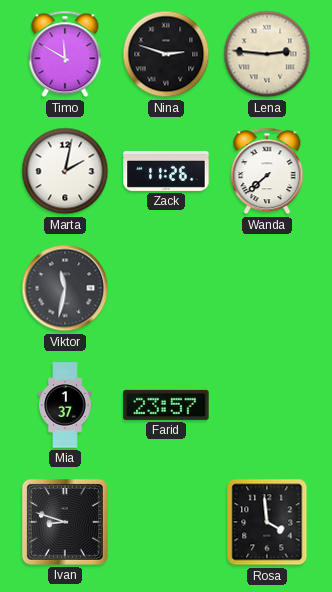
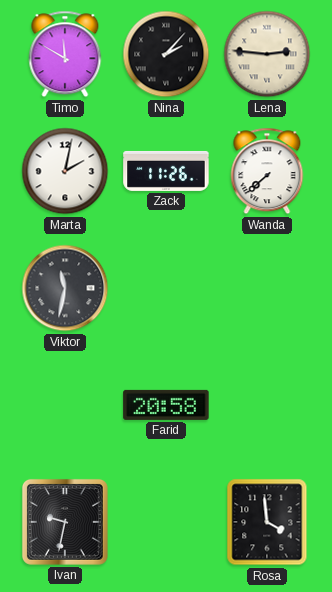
Nina: 2:48 -> 2:07
Mia: 1:37 -> none
Farid: 23:57 -> 20:58
Ivan: 8:48 -> 9:32
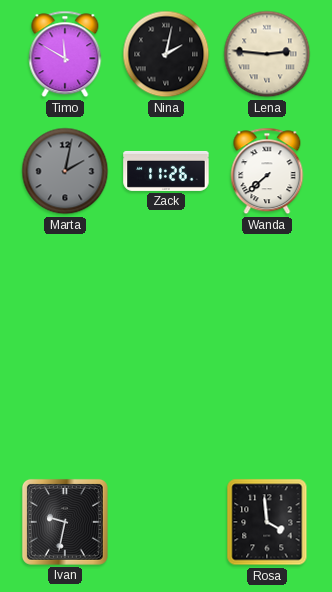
Nina: 2:07 -> 2:02
Marta dial: white -> grey
Viktor: 11:32 -> none
Farid: 20:58 -> none
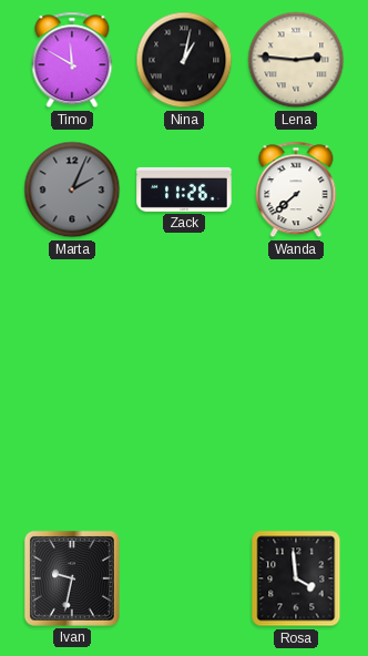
Nina: 2:02 -> 1:02
Marta: 2:02 -> 2:04
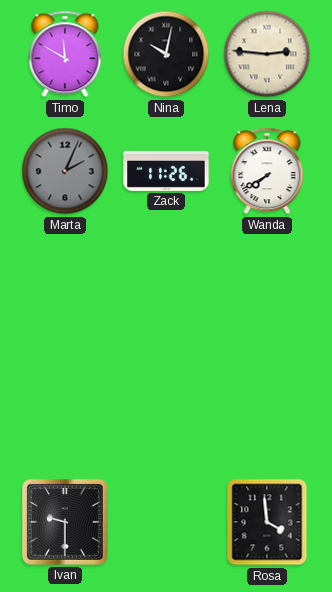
Nina: 1:02 -> 10:02
Wanda: 7:38 -> 7:40
Ivan: 9:32 -> 9:30
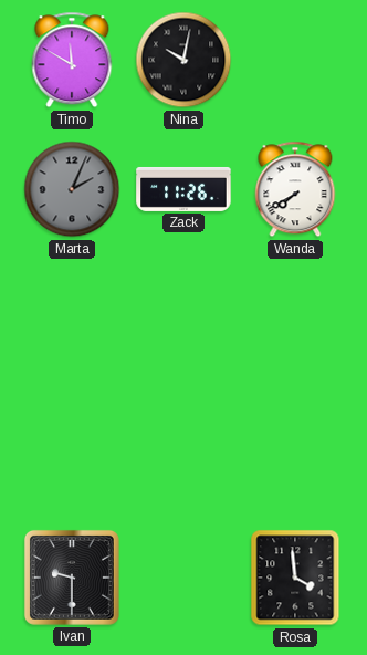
Lena: 2:46 -> none
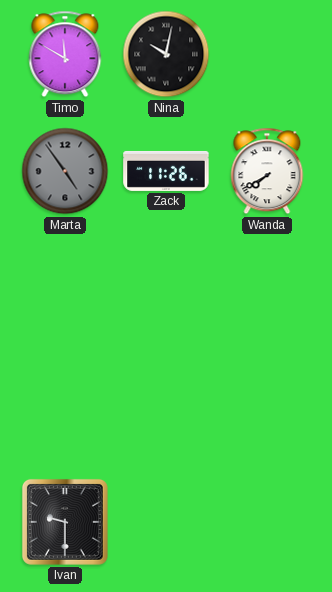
Marta: 2:04 -> 4:54
Rosa: 3:59 -> none
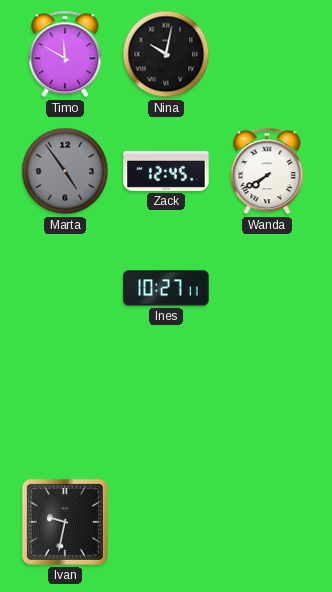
Zack: 11:26 -> 12:45
Ines: none -> 10:27
Ivan: 9:30 -> 9:32
